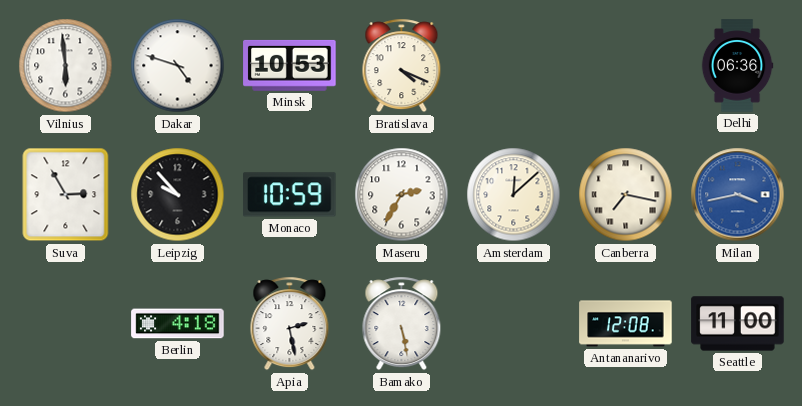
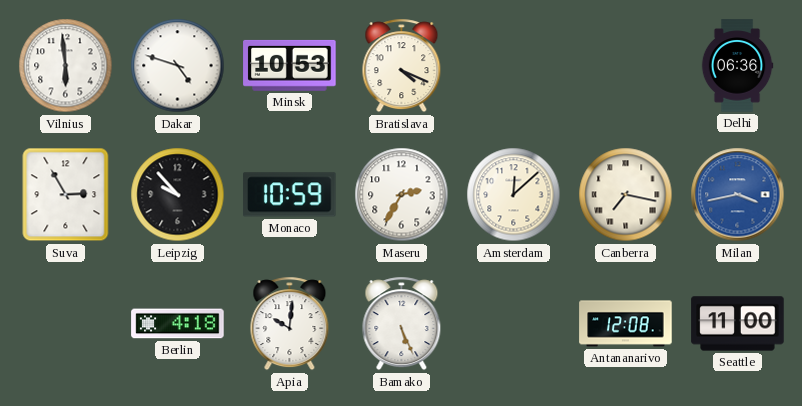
Apia: 2:28 -> 10:01
Bamako: 5:28 -> 5:26
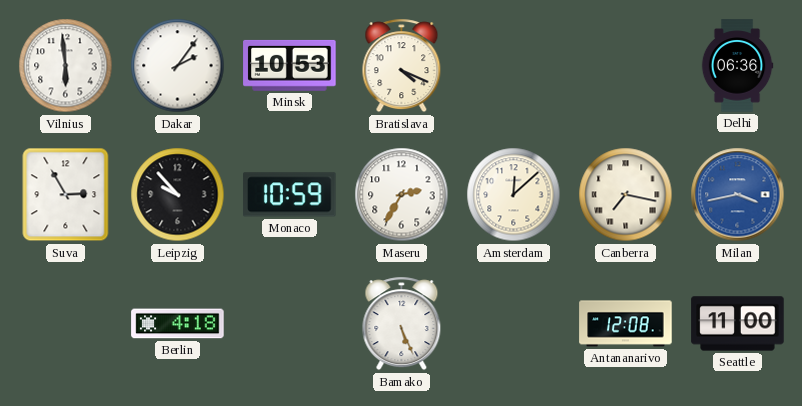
Dakar: 4:48 -> 2:06
Apia: 10:01 -> none
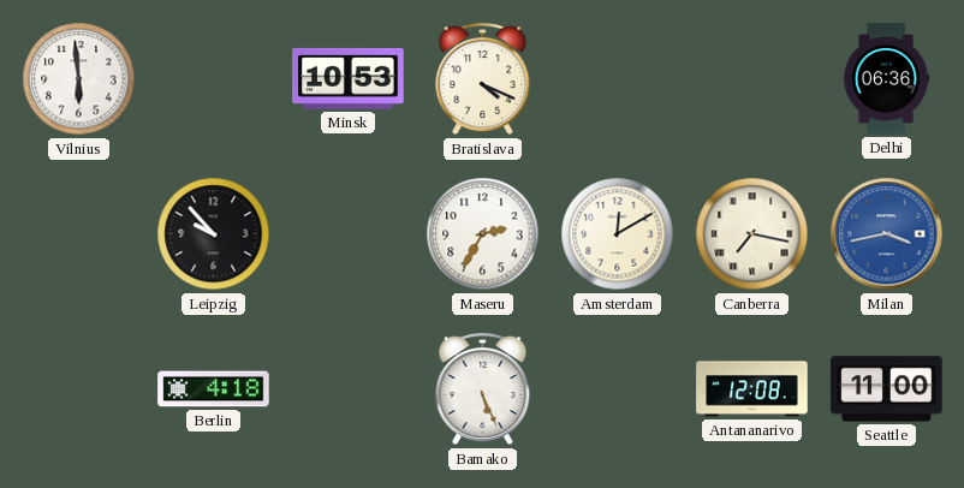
Dakar: 2:06 -> none
Suva: 2:55 -> none
Monaco: 10:59 -> none
Amsterdam: 12:08 -> 12:10
